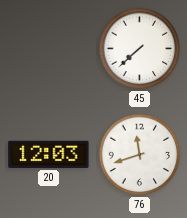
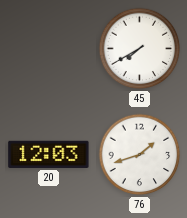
45: 7:38 -> 7:40
76: 11:42 -> 1:42
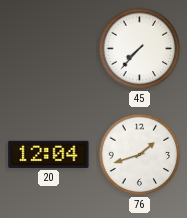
45: 7:40 -> 7:37
20: 12:03 -> 12:04
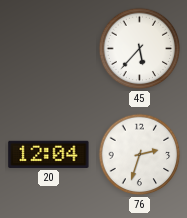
45: 7:37 -> 5:37
76: 1:42 -> 2:33
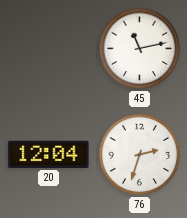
45: 5:37 -> 11:13
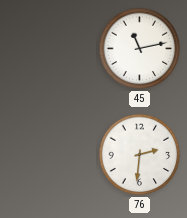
20: 12:04 -> none
76: 2:33 -> 2:31
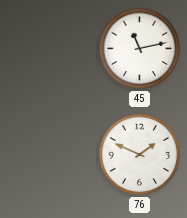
76: 2:31 -> 1:49
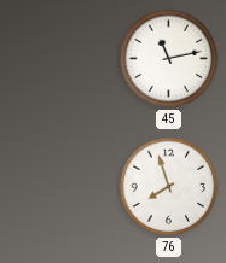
76: 1:49 -> 7:57
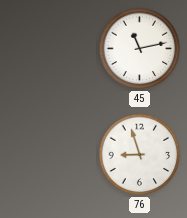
76: 7:57 -> 8:57
